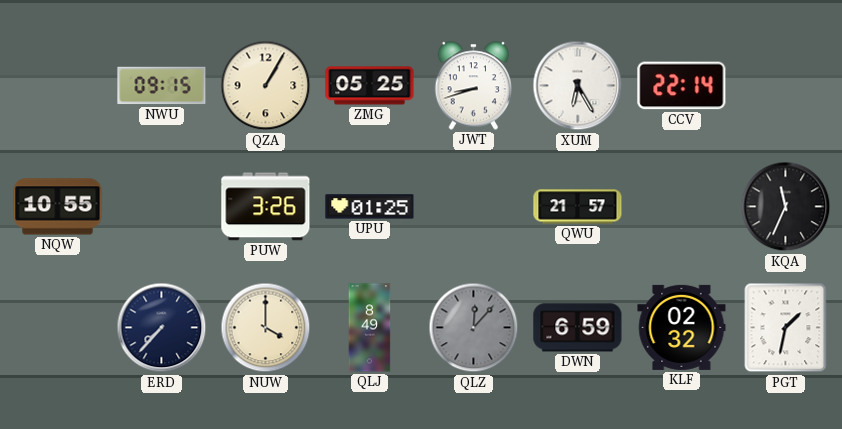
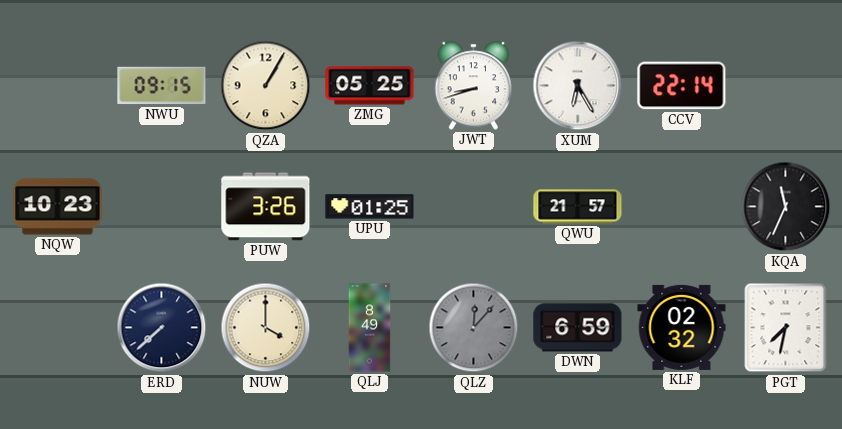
NQW: 10:55 -> 10:23
ERD: 7:37 -> 7:38
PGT: 1:32 -> 7:32
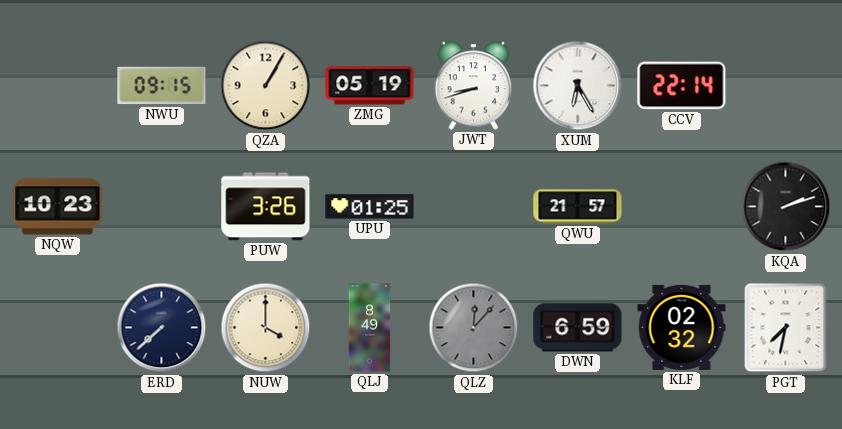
ZMG: 05:25 -> 05:19
KQA: 11:34 -> 2:12
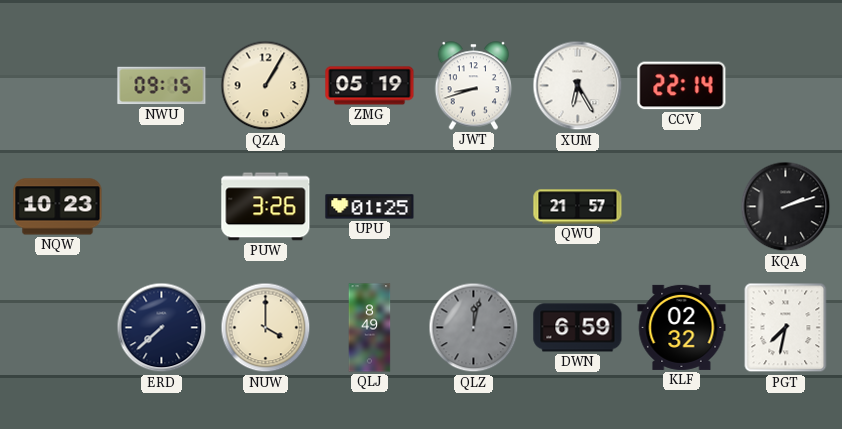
QLZ: 12:07 -> 12:02
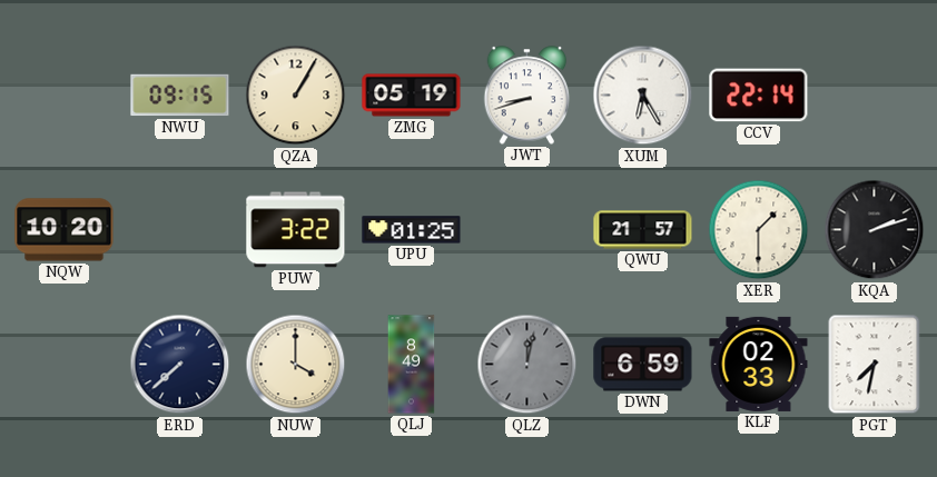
NQW: 10:23 -> 10:20
PUW: 3:26 -> 3:22
XER: none -> 1:30
KLF: 02:32 -> 02:33
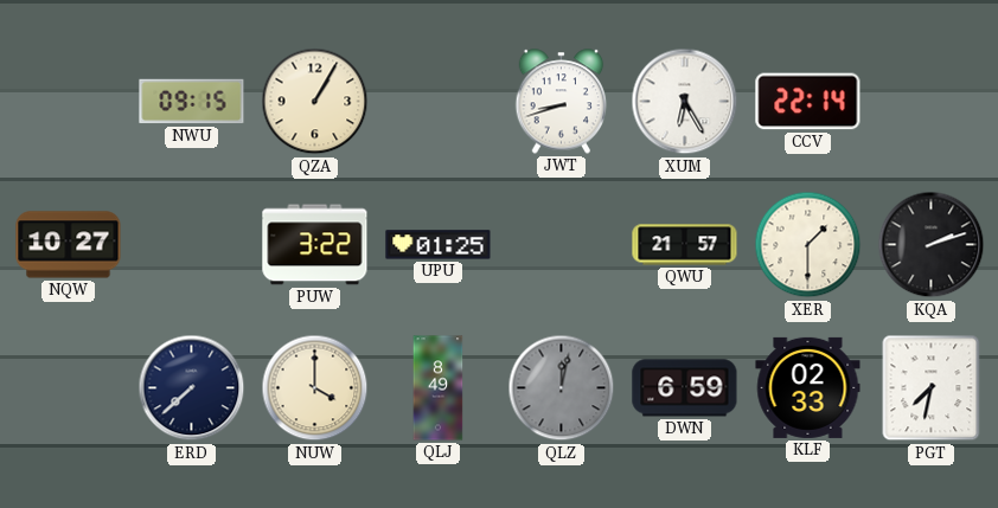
ZMG: 05:19 -> none
NQW: 10:20 -> 10:27
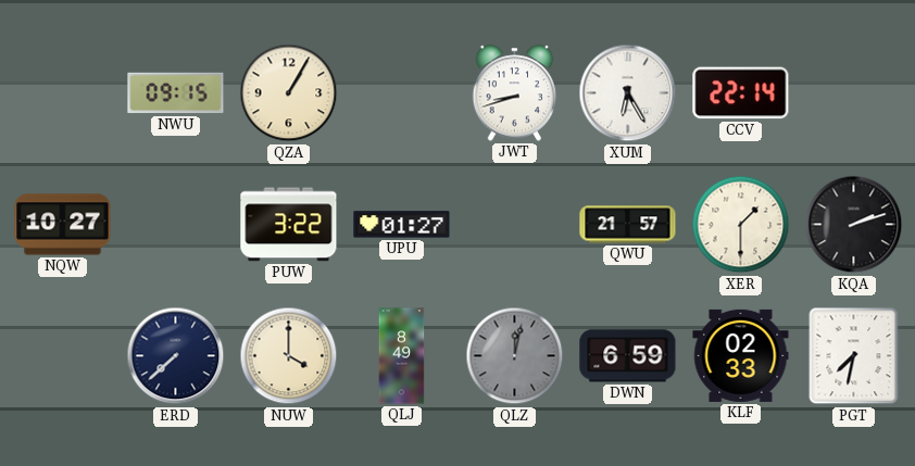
UPU: 01:25 -> 01:27
